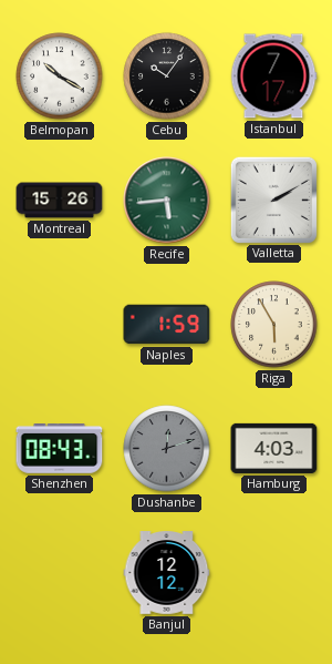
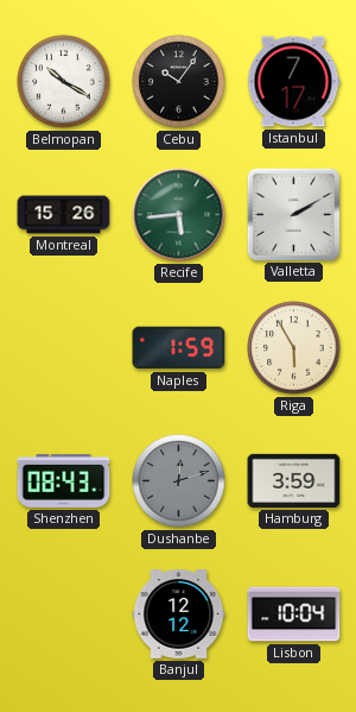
Hamburg: 4:03 -> 3:59
Lisbon: none -> 10:04
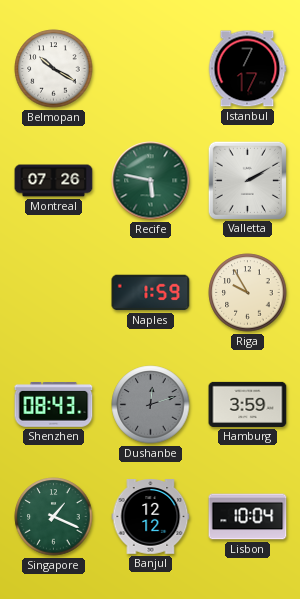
Cebu: 10:06 -> none
Montreal: 15:26 -> 07:26
Recife: 5:44 -> 5:47
Riga: 5:55 -> 9:55
Singapore: none -> 1:19
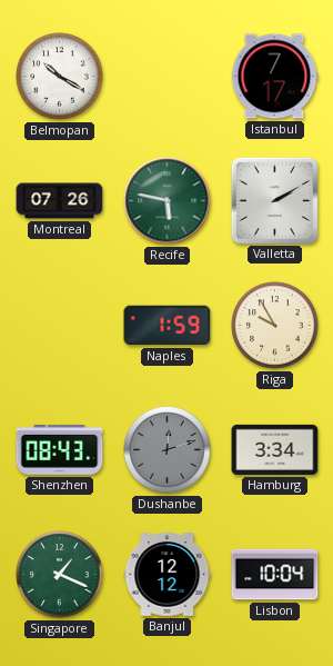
Hamburg: 3:59 -> 3:34
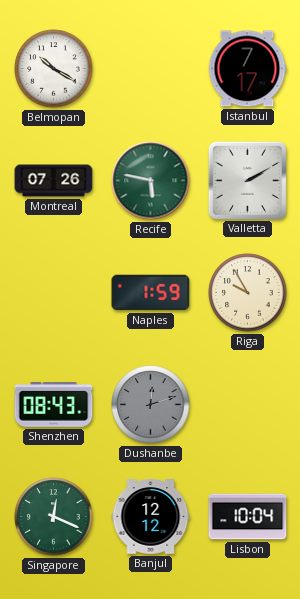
Hamburg: 3:34 -> none
Singapore: 1:19 -> 12:19
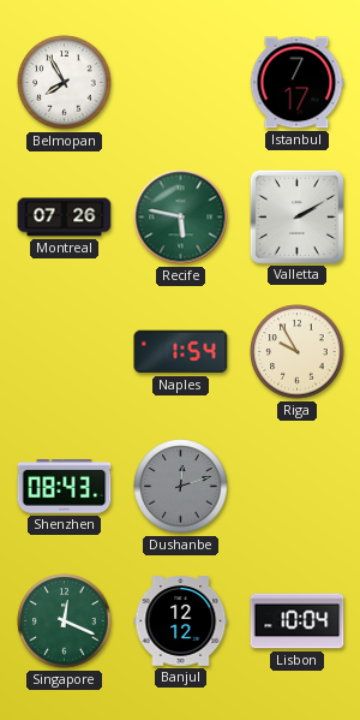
Belmopan: 10:20 -> 7:55
Naples: 1:59 -> 1:54
